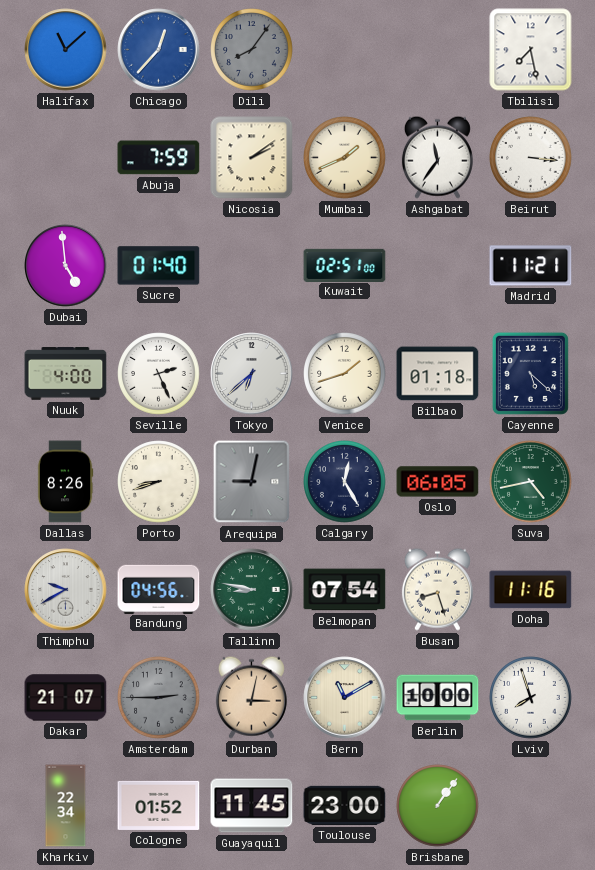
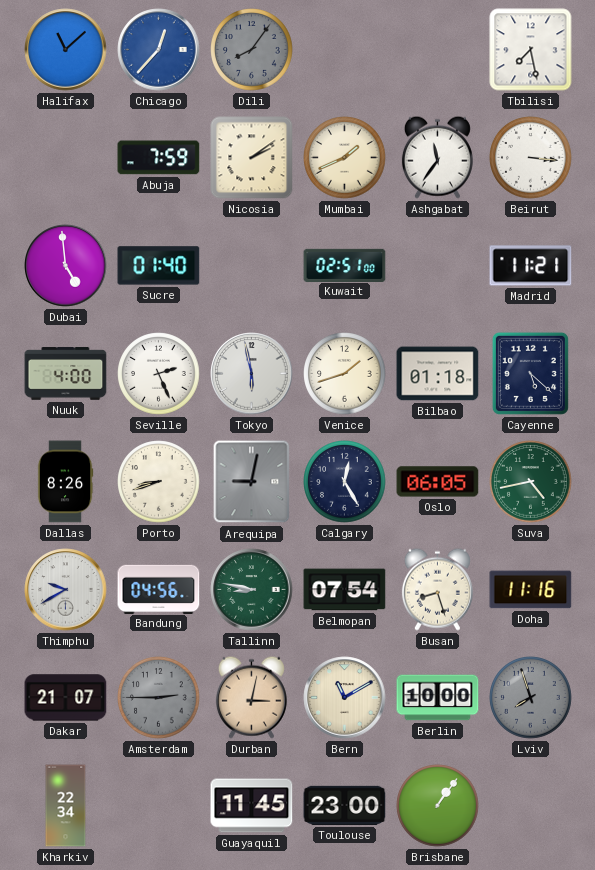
Tokyo: 6:38 -> 5:58
Lviv dial: white -> grey
Cologne: 01:52 -> none
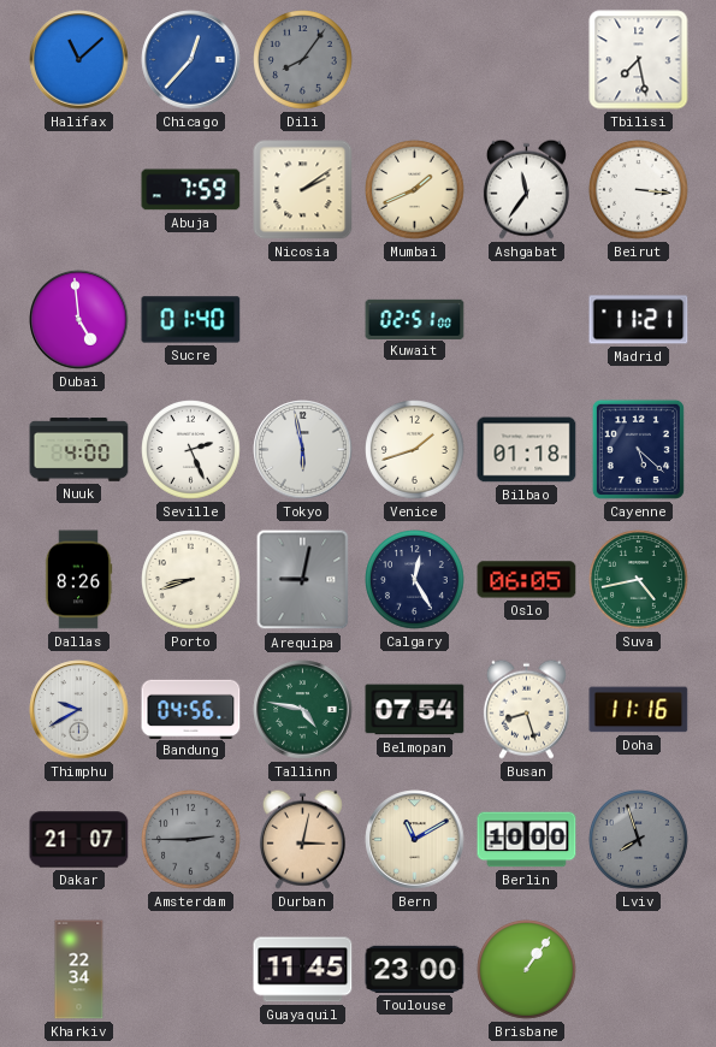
Tallinn: 8:47 -> 4:47
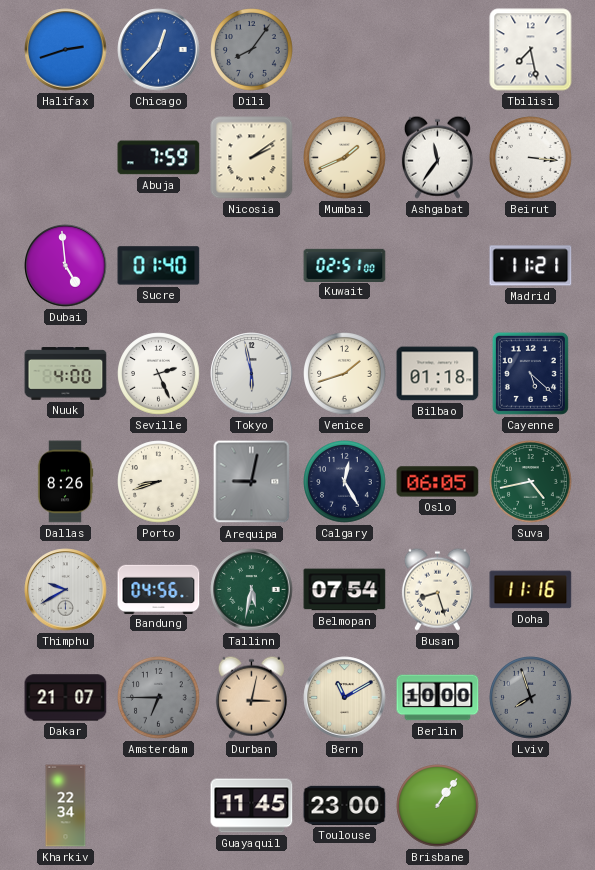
Halifax: 11:08 -> 2:42
Tallinn: 4:47 -> 5:32
Amsterdam: 2:45 -> 6:45
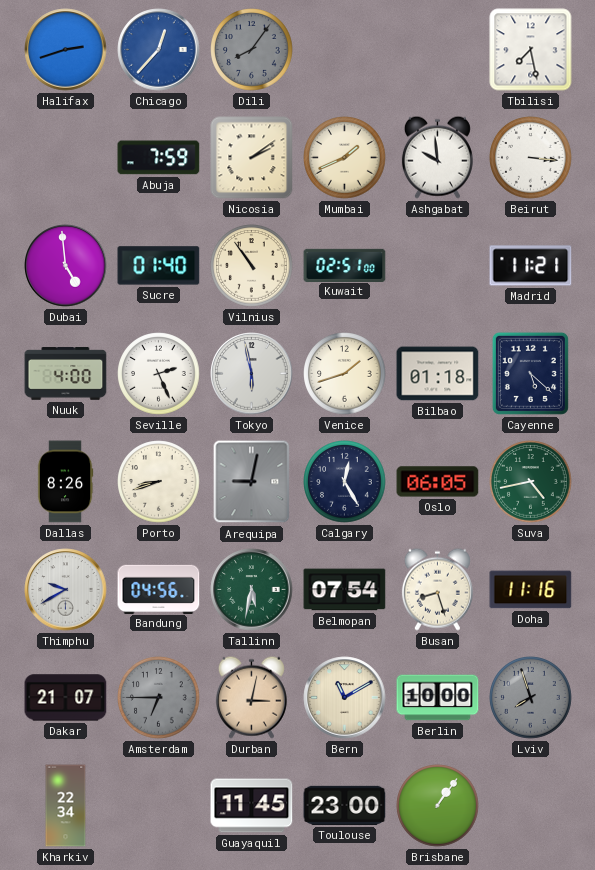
Ashgabat: 11:36 -> 9:59
Vilnius: none -> 10:54
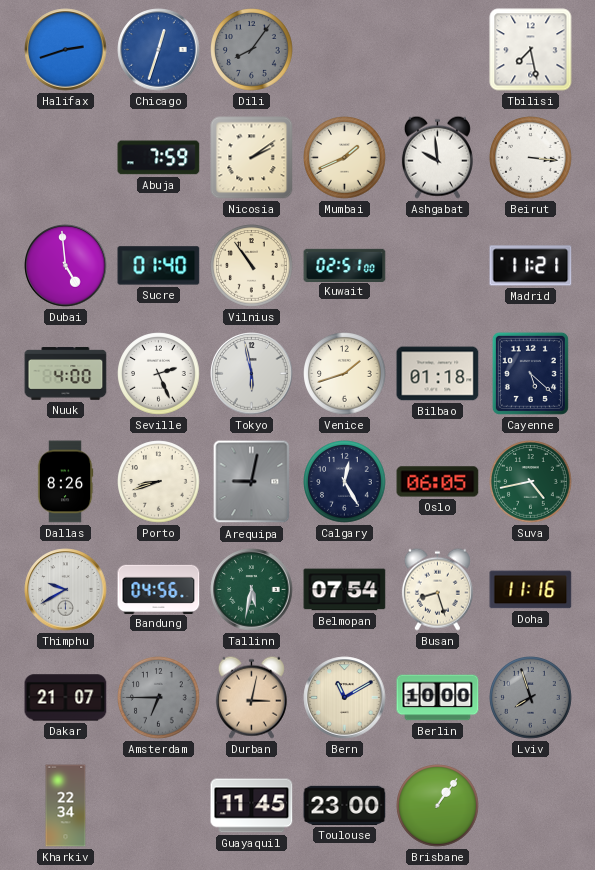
Chicago: 12:37 -> 12:33
